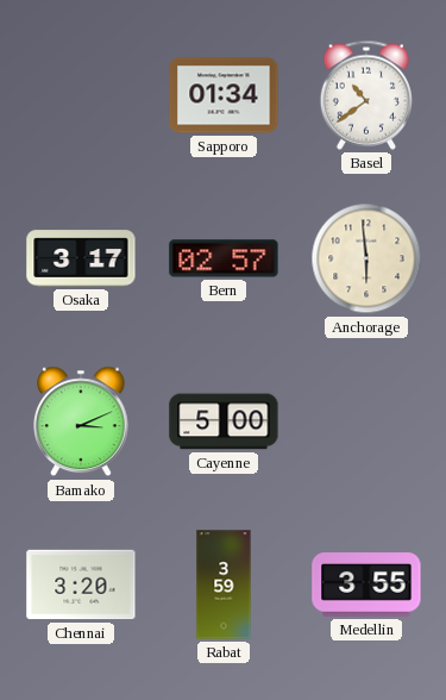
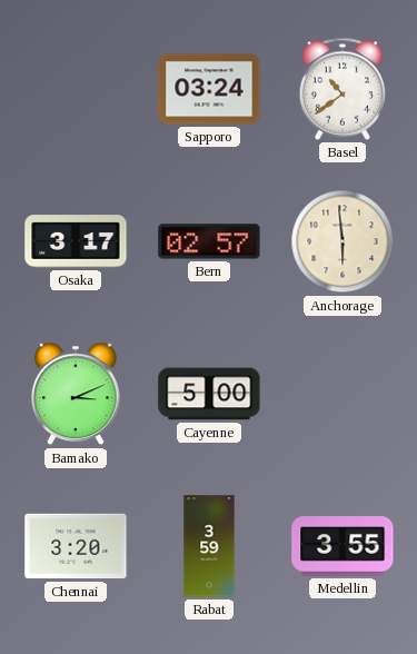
Sapporo: 01:34 -> 03:24
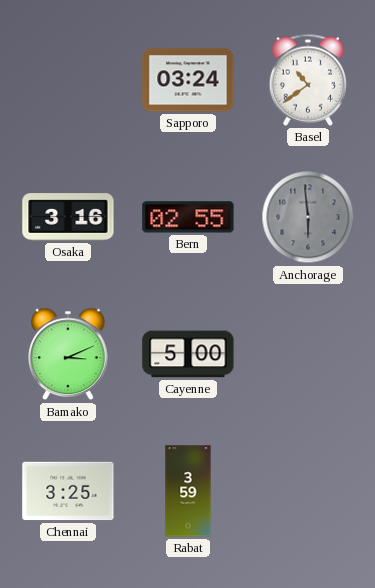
Osaka: 3:17 -> 3:16
Bern: 02:57 -> 02:55
Anchorage dial: cream -> grey
Chennai: 3:20 -> 3:25
Medellin: 3:55 -> none
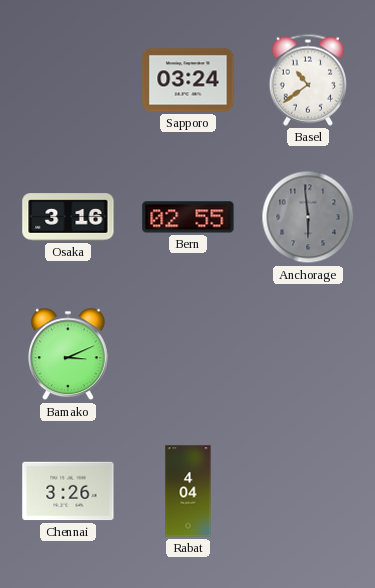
Cayenne: 5:00 -> none
Chennai: 3:25 -> 3:26
Rabat: 3:59 -> 4:04
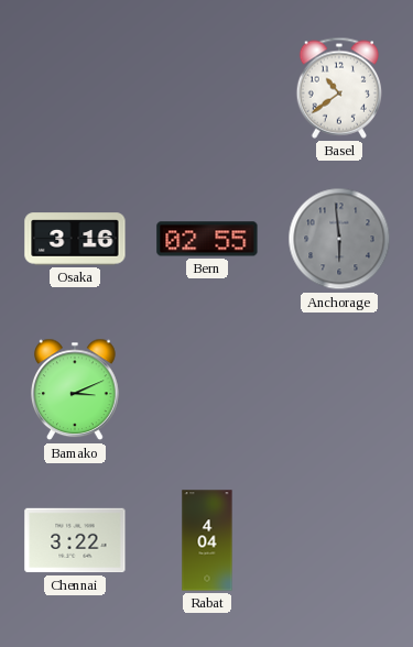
Sapporo: 03:24 -> none
Chennai: 3:26 -> 3:22
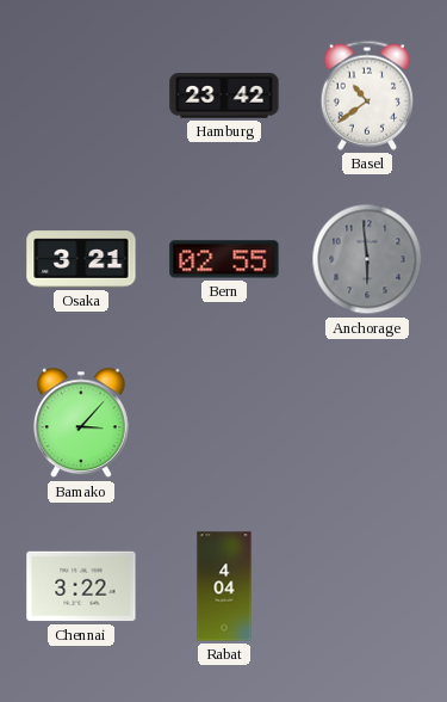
Hamburg: none -> 23:42
Osaka: 3:16 -> 3:21
Bamako: 3:11 -> 3:07
